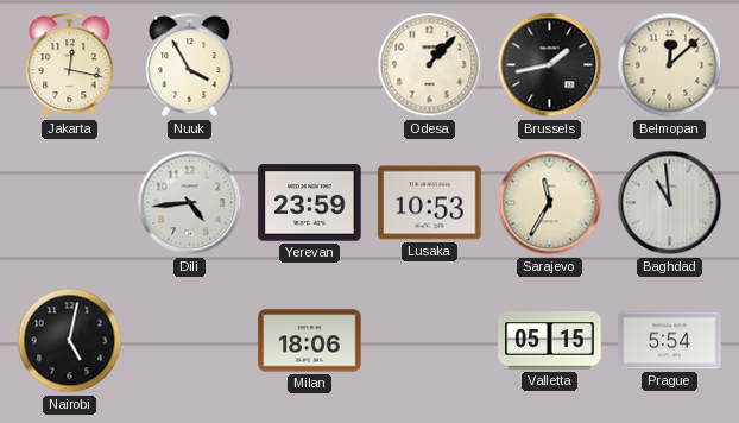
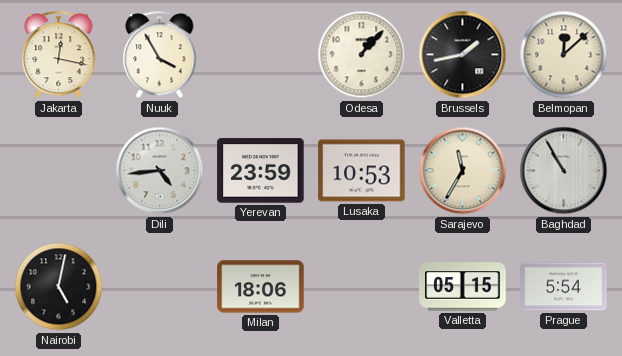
Baghdad: 10:59 -> 10:55
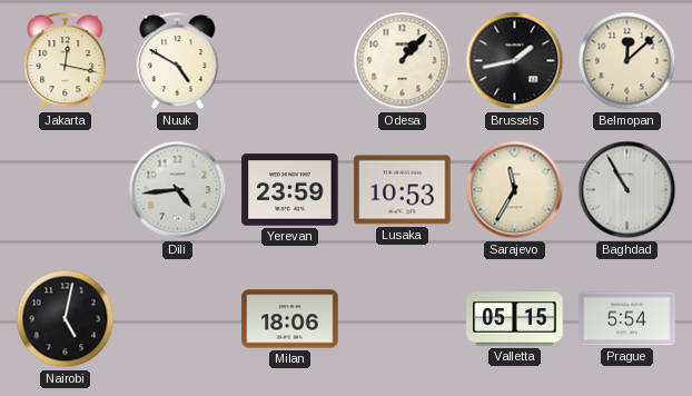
Nuuk: 3:55 -> 4:50
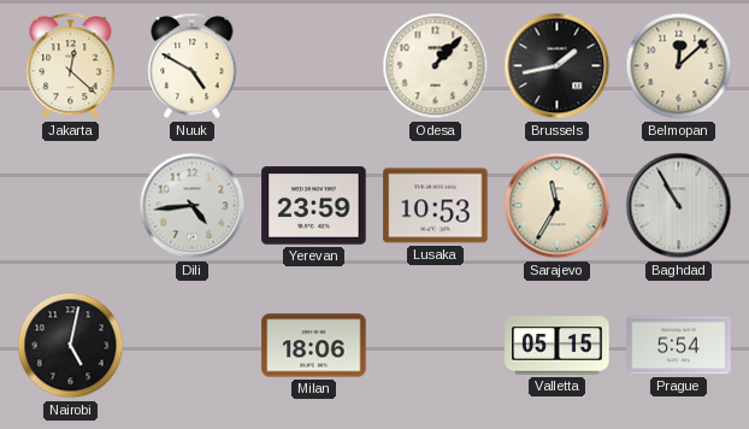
Jakarta: 12:17 -> 12:22
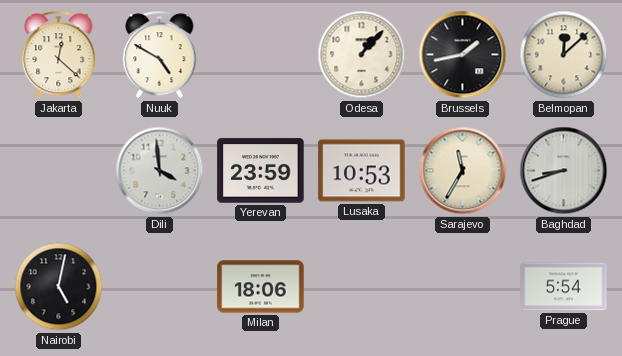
Dili: 4:44 -> 3:59
Baghdad: 10:55 -> 8:42
Valletta: 05:15 -> none
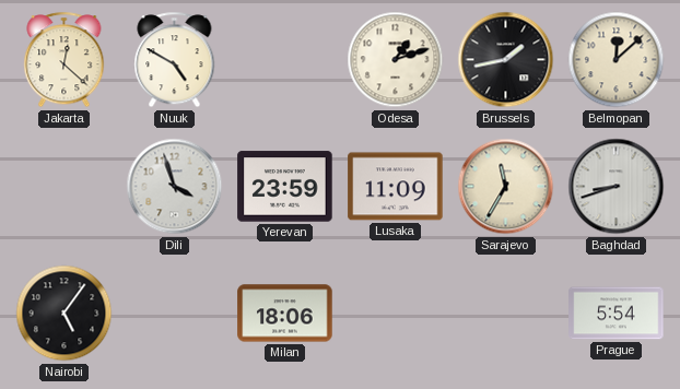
Odesa: 1:07 -> 1:12
Dili: 3:59 -> 3:57
Lusaka: 10:53 -> 11:09
Nairobi: 5:02 -> 5:06
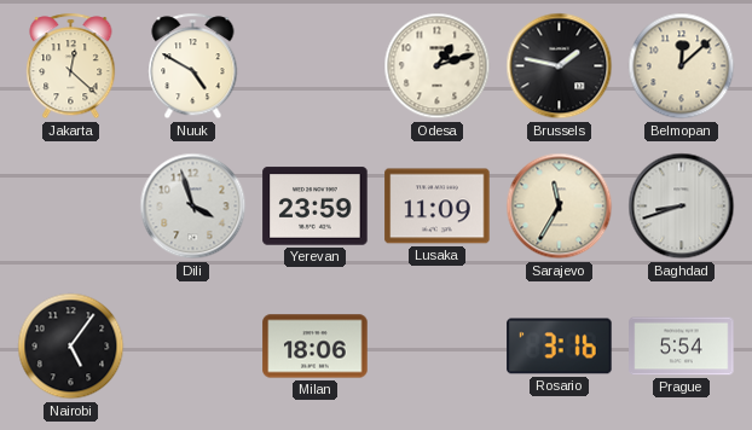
Brussels: 1:43 -> 1:47
Rosario: none -> 3:16
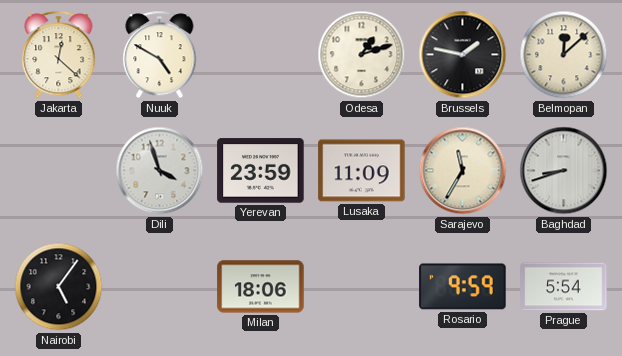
Rosario: 3:16 -> 9:59
